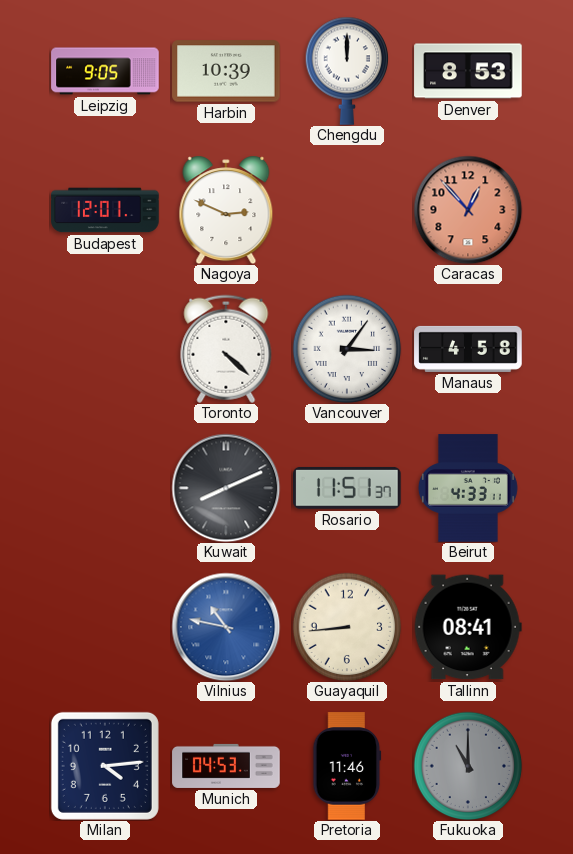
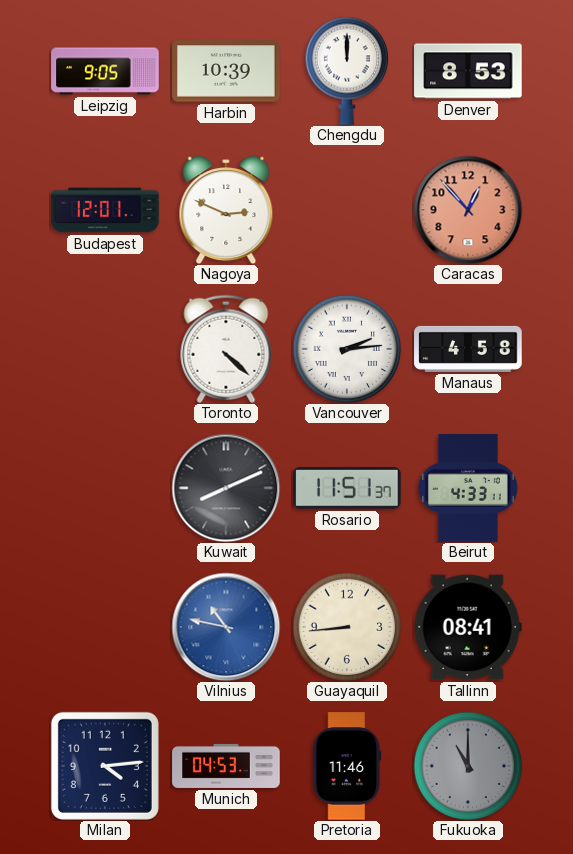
Vancouver: 3:06 -> 2:14
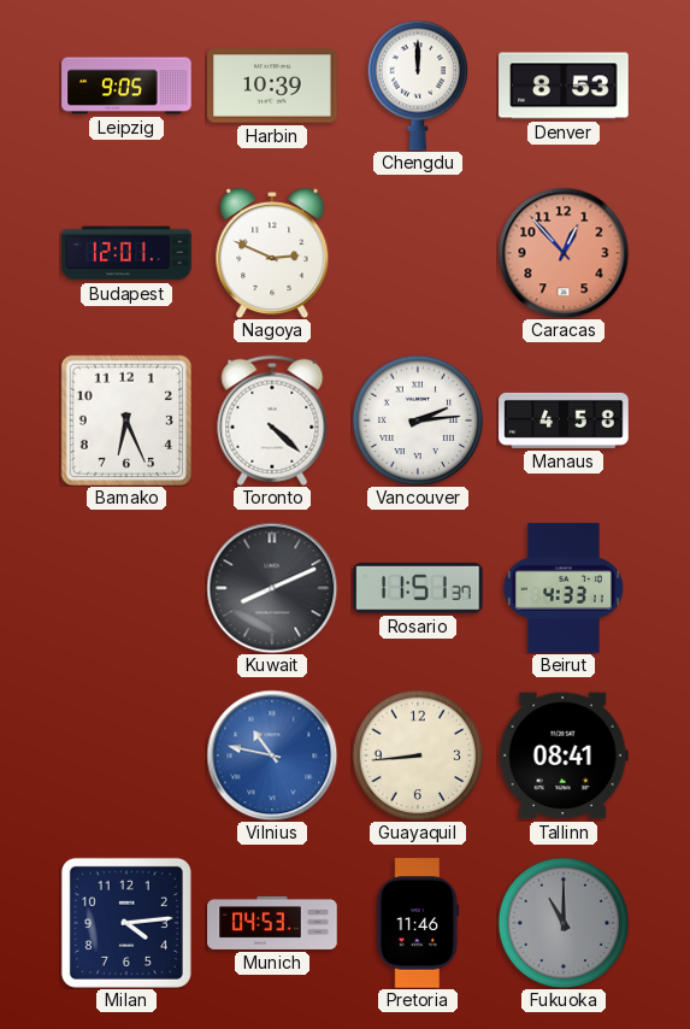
Bamako: none -> 6:26
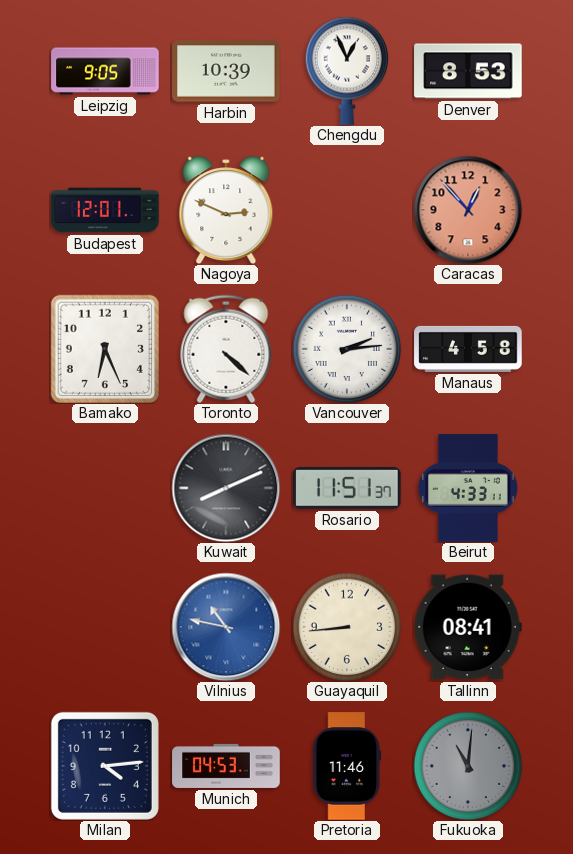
Chengdu: 12:00 -> 12:56
Fukuoka: 11:00 -> 11:01
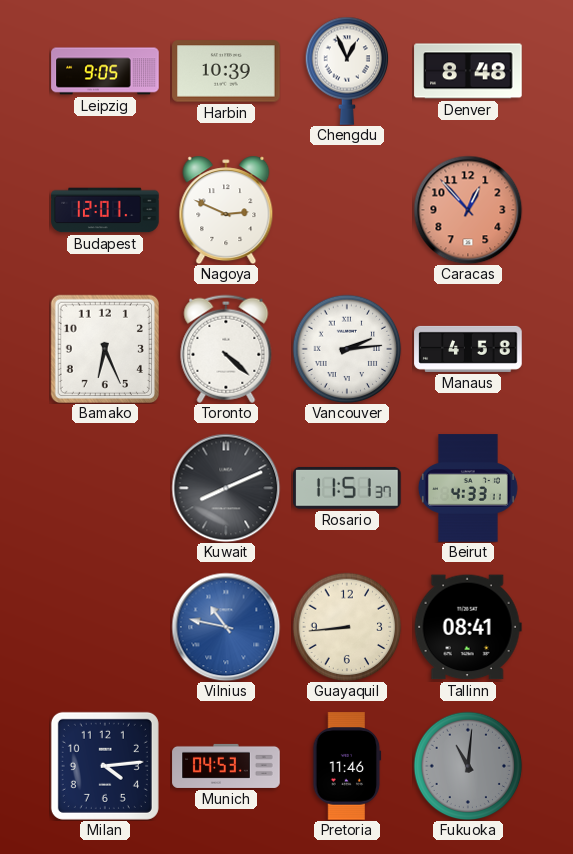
Denver: 8:53 -> 8:48
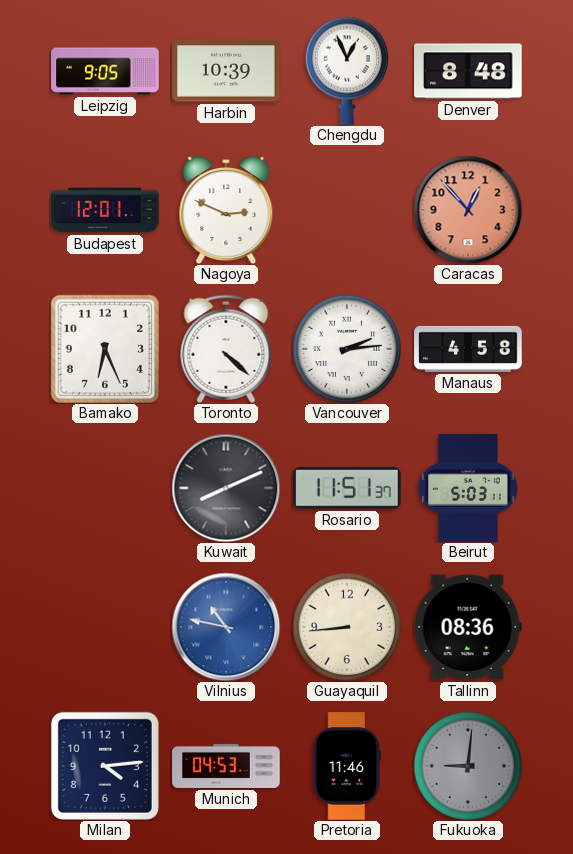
Beirut: 4:33 -> 5:03
Tallinn: 08:41 -> 08:36
Fukuoka: 11:01 -> 9:01
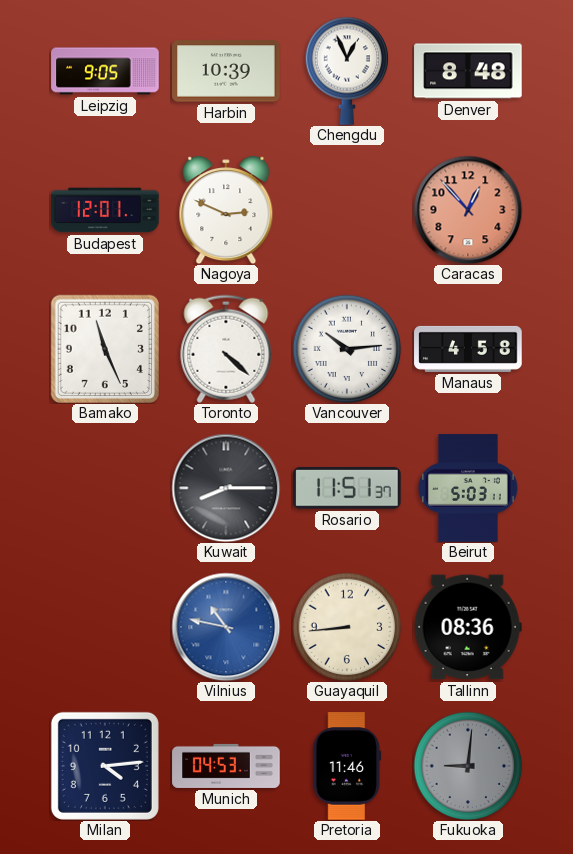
Bamako: 6:26 -> 11:26
Vancouver: 2:14 -> 10:14
Kuwait: 8:11 -> 8:15
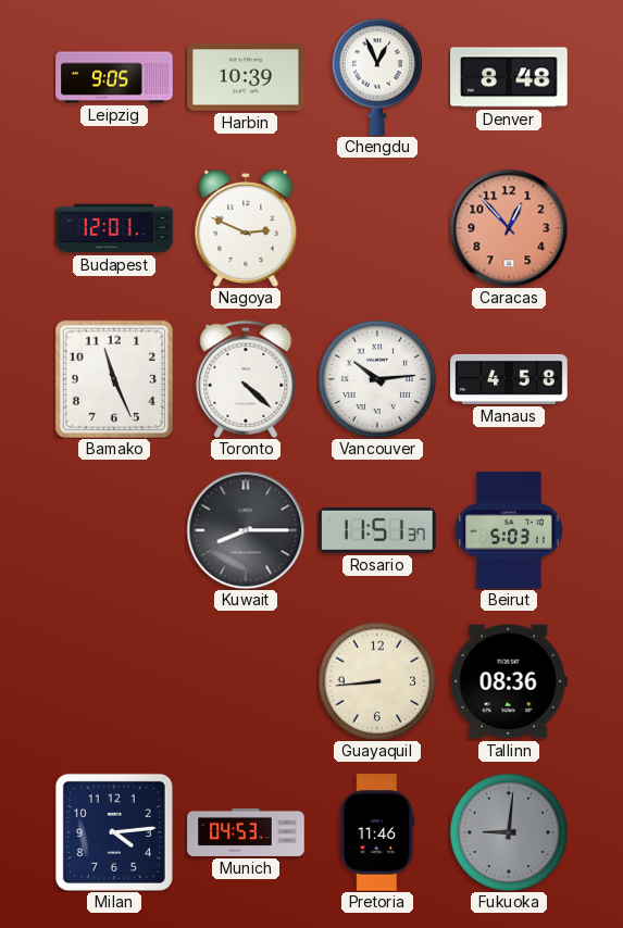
Vilnius: 10:47 -> none
